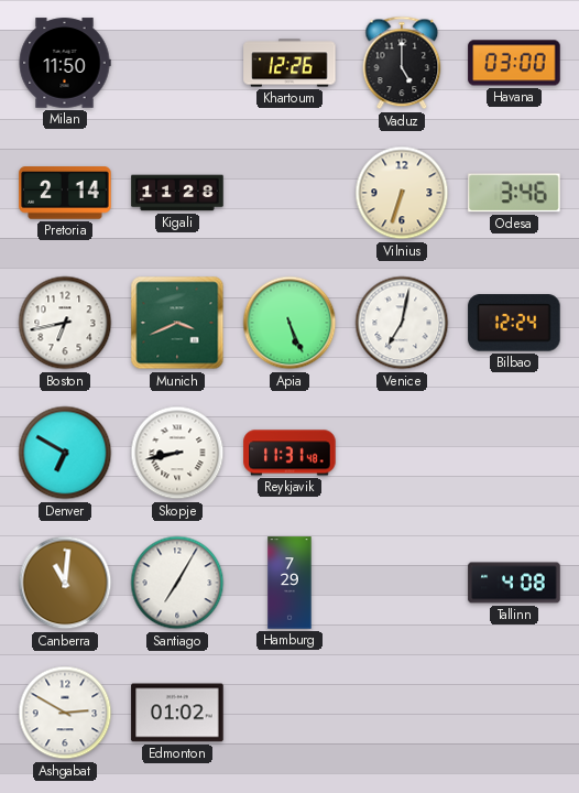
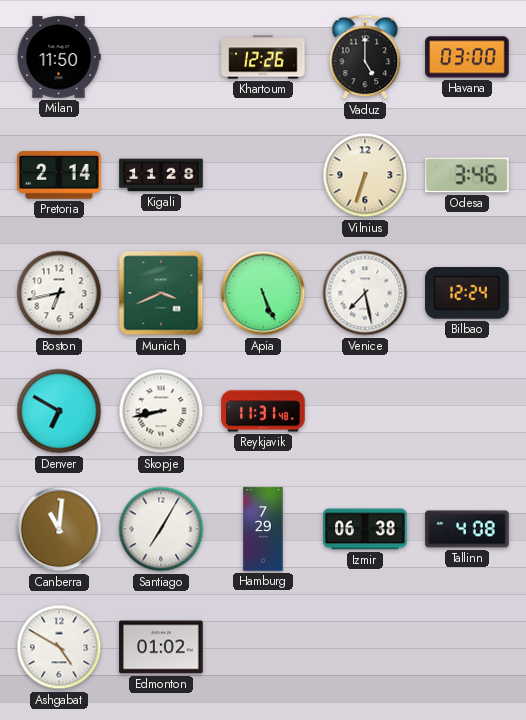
Venice: 7:02 -> 7:28
Izmir: none -> 06:38
Ashgabat: 2:50 -> 4:50
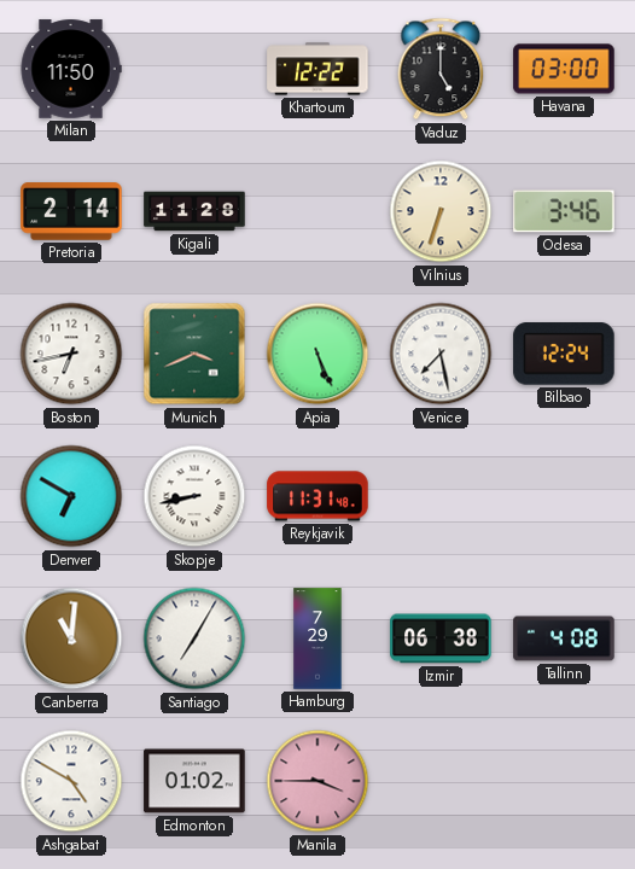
Khartoum: 12:26 -> 12:22
Manila: none -> 3:45
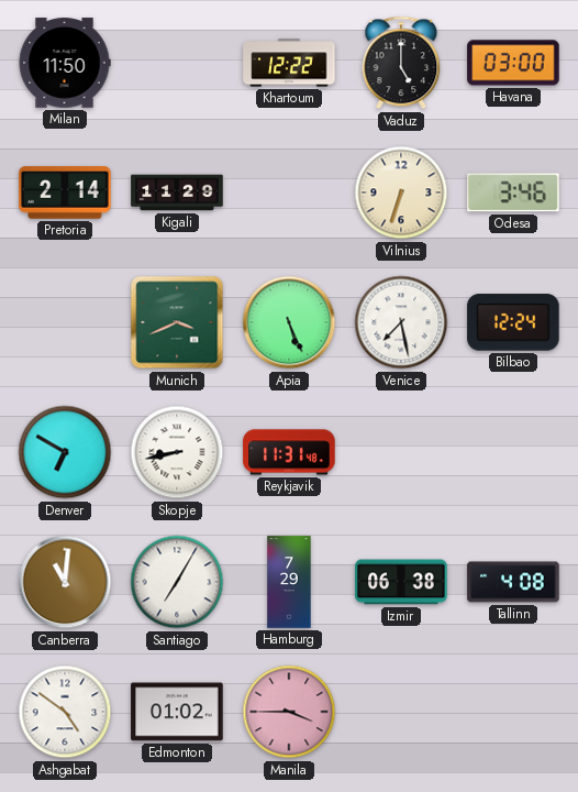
Kigali: 11:28 -> 11:29
Boston: 6:43 -> none
Ashgabat: 4:50 -> 4:51
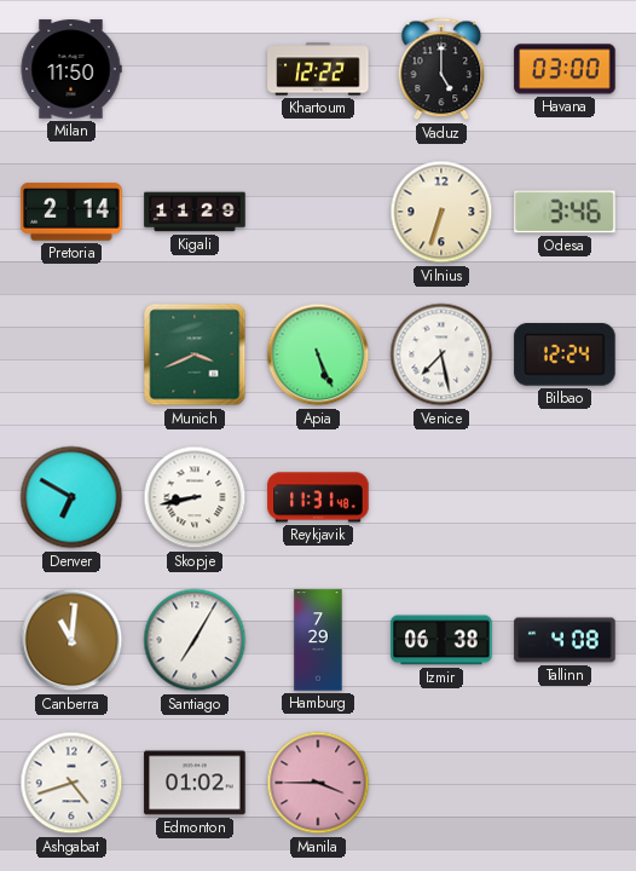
Ashgabat: 4:51 -> 4:42
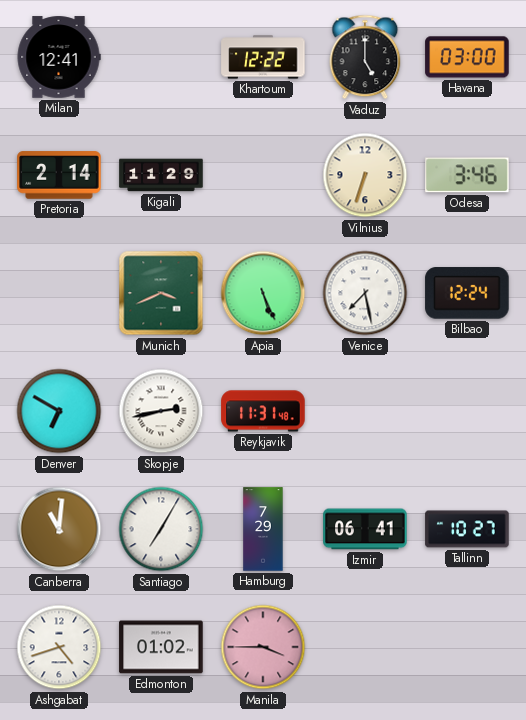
Milan: 11:50 -> 12:41
Skopje: 8:43 -> 2:43
Izmir: 06:38 -> 06:41
Tallinn: 4:08 -> 10:27
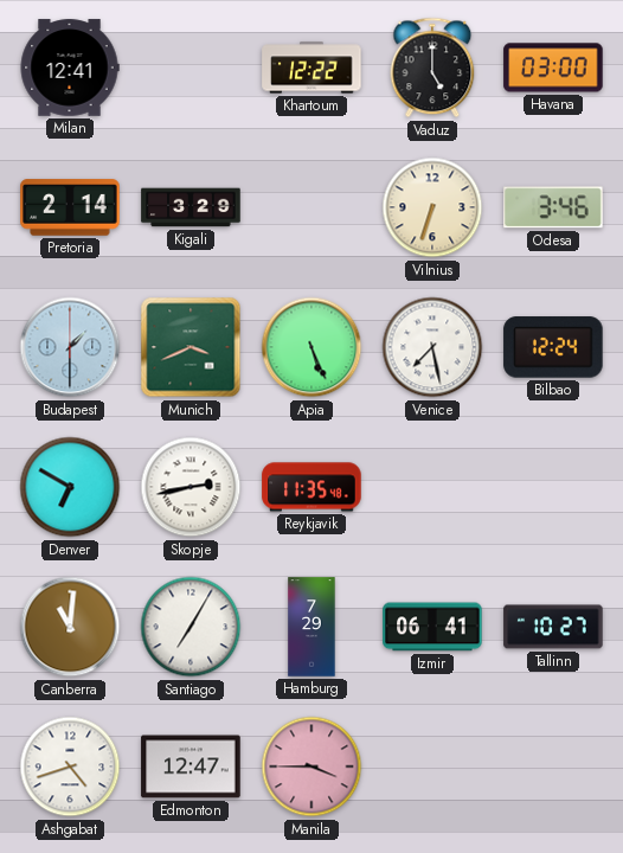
Kigali: 11:29 -> 3:29
Budapest: none -> 1:30
Reykjavik: 11:31 -> 11:35
Edmonton: 01:02 -> 12:47
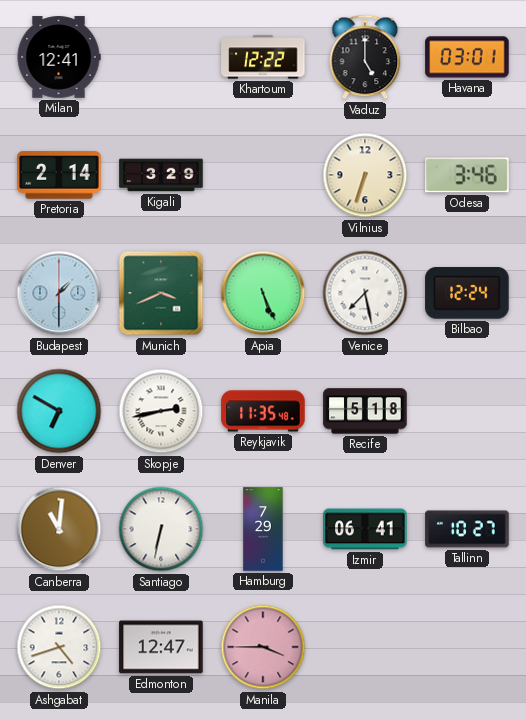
Havana: 03:00 -> 03:01
Recife: none -> 5:18
Santiago: 7:05 -> 6:32
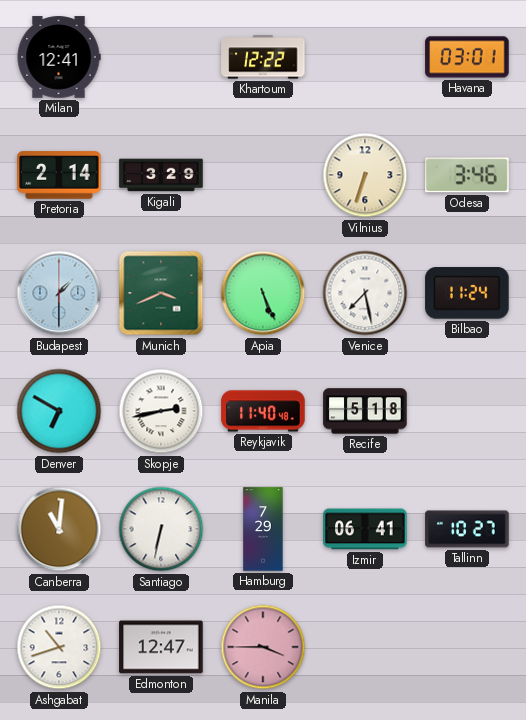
Vaduz: 5:00 -> none
Bilbao: 12:24 -> 11:24
Reykjavik: 11:35 -> 11:40
Ashgabat: 4:42 -> 10:42
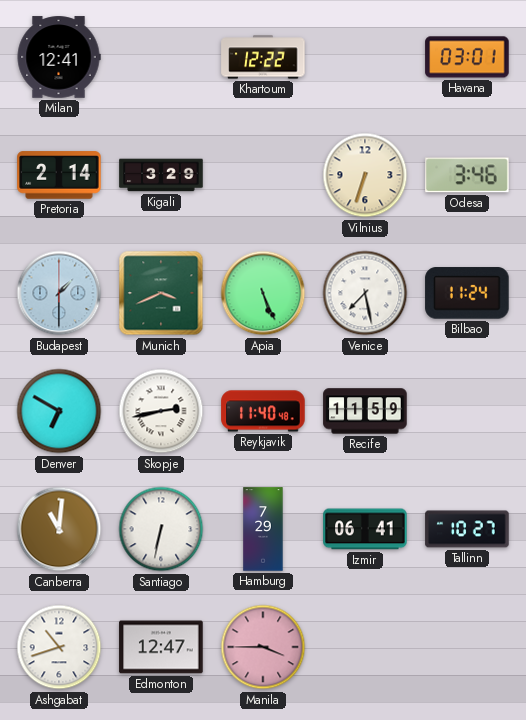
Recife: 5:18 -> 11:59
